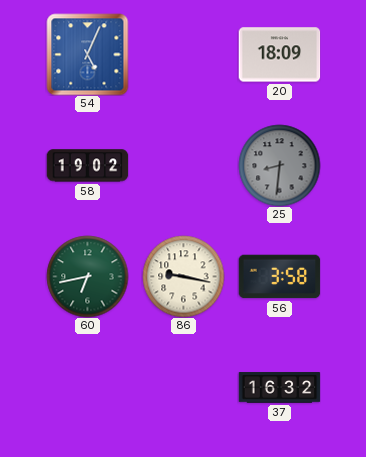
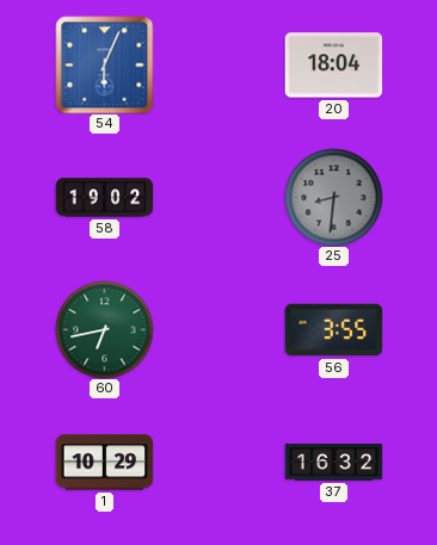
54: 5:04 -> 6:04
20: 18:09 -> 18:04
86: 9:17 -> none
56: 3:58 -> 3:55
1: none -> 10:29
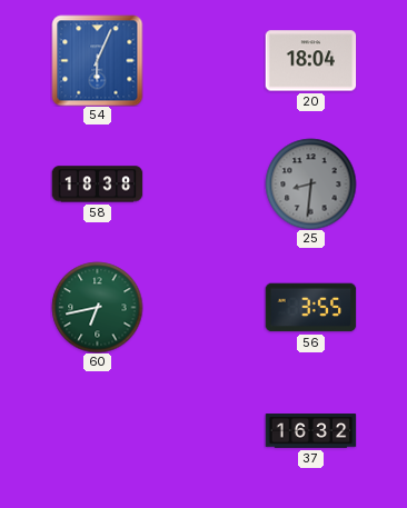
58: 19:02 -> 18:38
1: 10:29 -> none
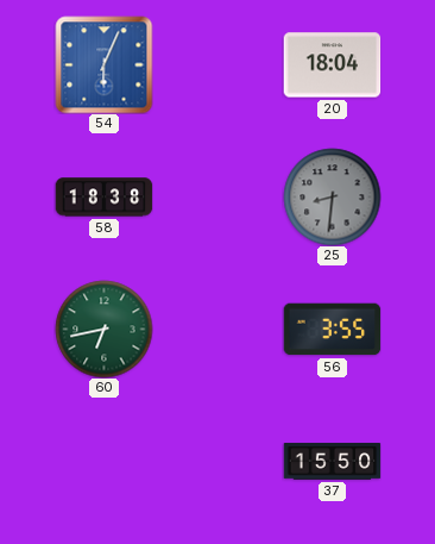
37: 16:32 -> 15:50
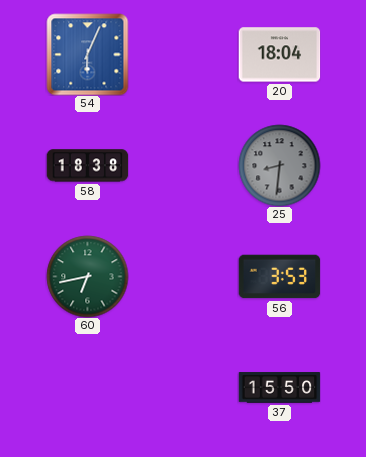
56: 3:55 -> 3:53
